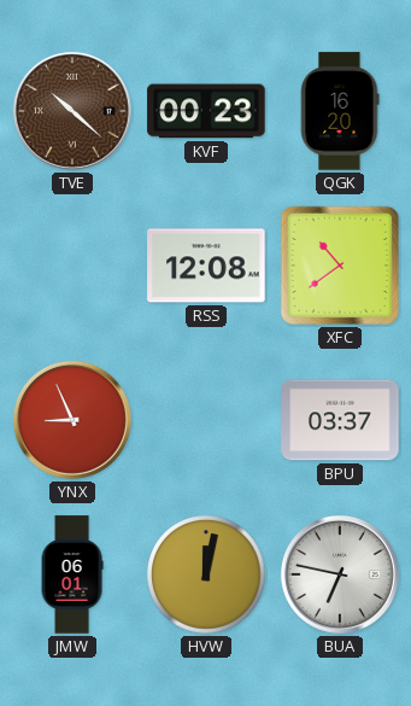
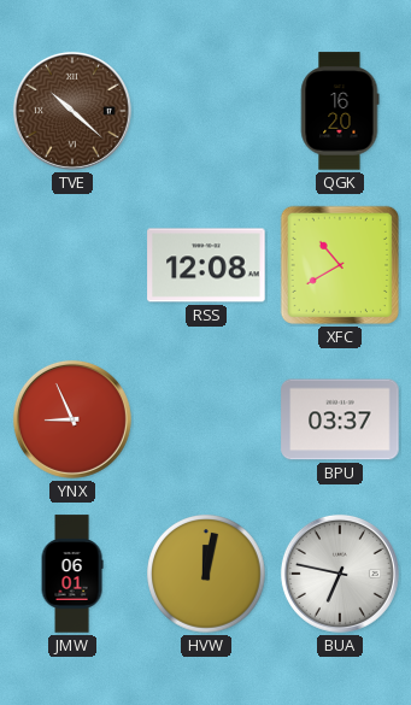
KVF: 00:23 -> none
XFC: 10:39 -> 10:40
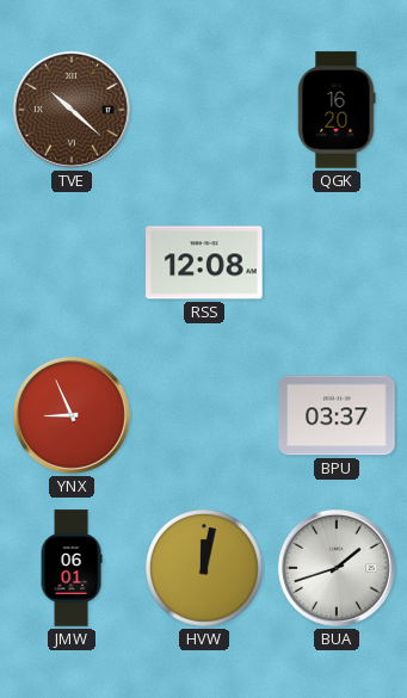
XFC: 10:40 -> none
BUA: 6:47 -> 1:42
